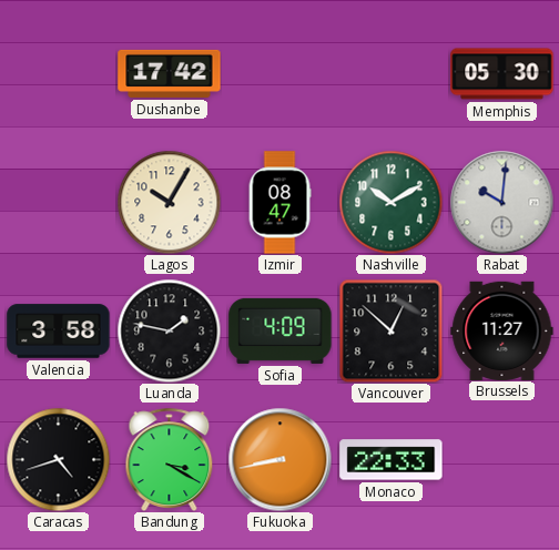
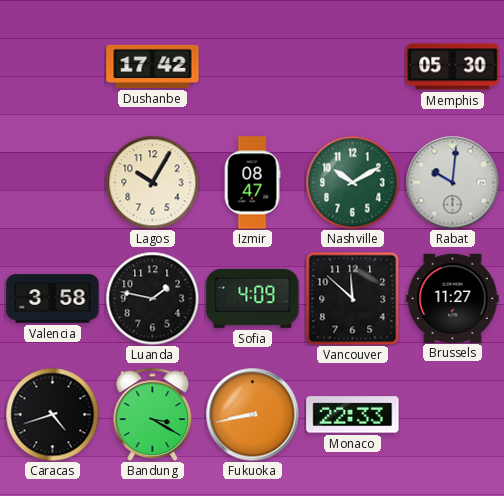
Vancouver: 12:52 -> 11:52
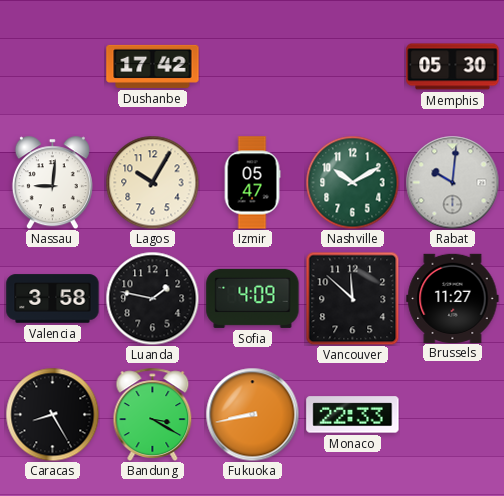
Nassau: none -> 9:01
Izmir: 08:47 -> 05:47
Caracas: 4:42 -> 8:25
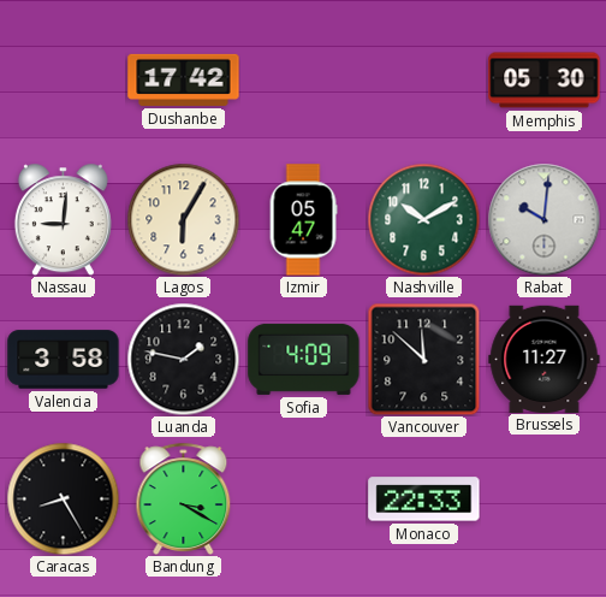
Lagos: 10:05 -> 6:05
Fukuoka: 8:43 -> none
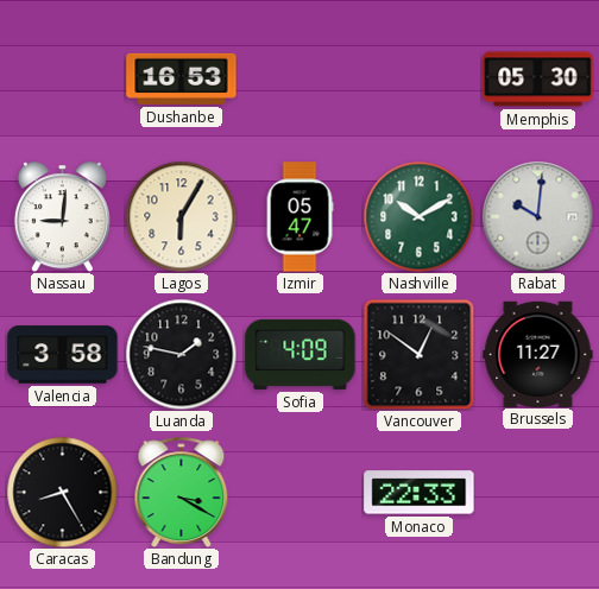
Dushanbe: 17:42 -> 16:53
Vancouver: 11:52 -> 12:51
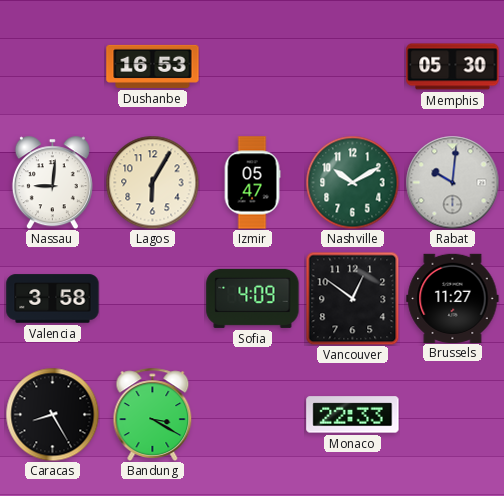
Luanda: 1:47 -> none
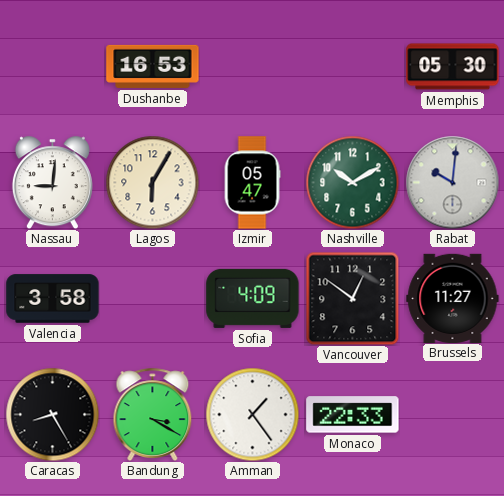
Amman: none -> 1:24
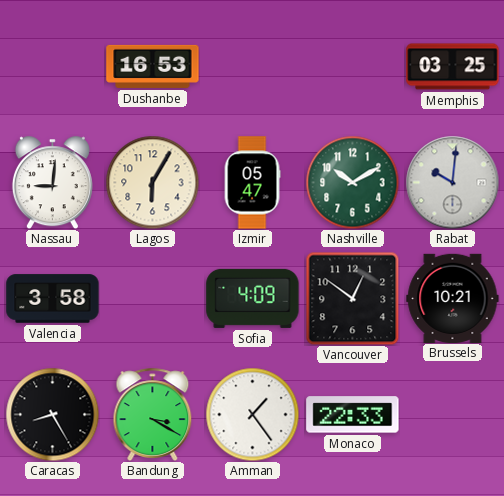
Memphis: 05:30 -> 03:25
Brussels: 11:27 -> 10:21
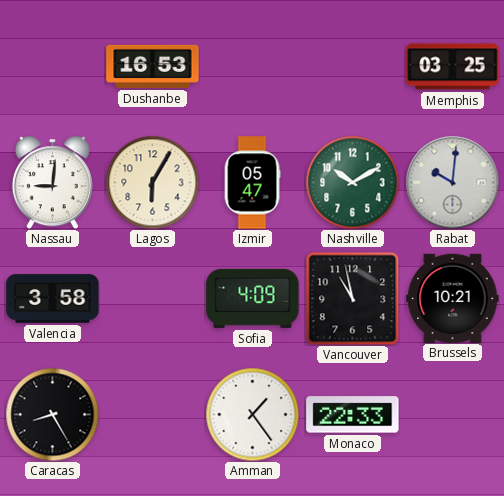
Vancouver: 12:51 -> 10:58
Bandung: 3:20 -> none
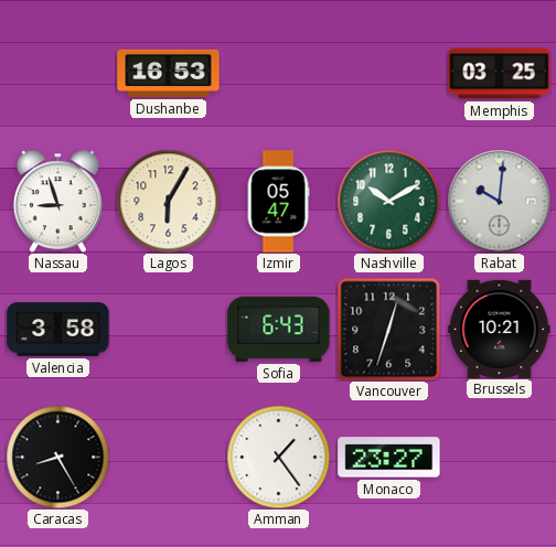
Nassau: 9:01 -> 8:57
Sofia: 4:09 -> 6:43
Vancouver: 10:58 -> 12:33
Monaco: 22:33 -> 23:27
